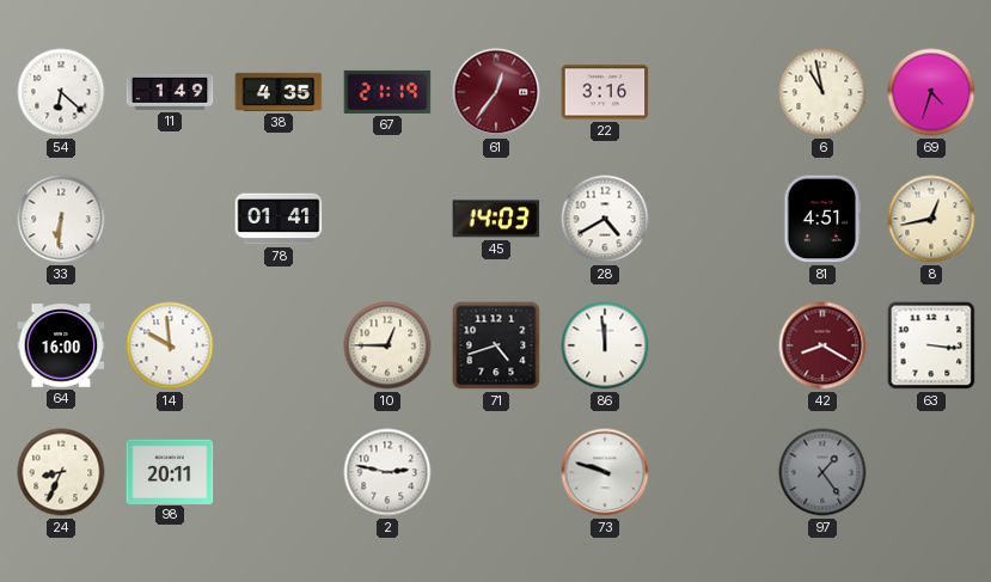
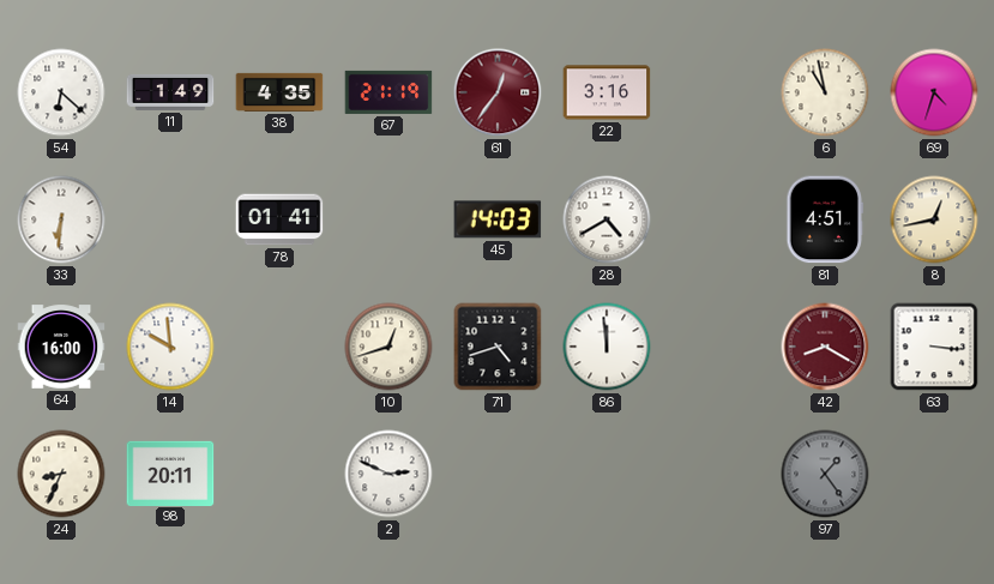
10: 12:45 -> 12:42
2: 2:47 -> 2:49
73: 9:48 -> none
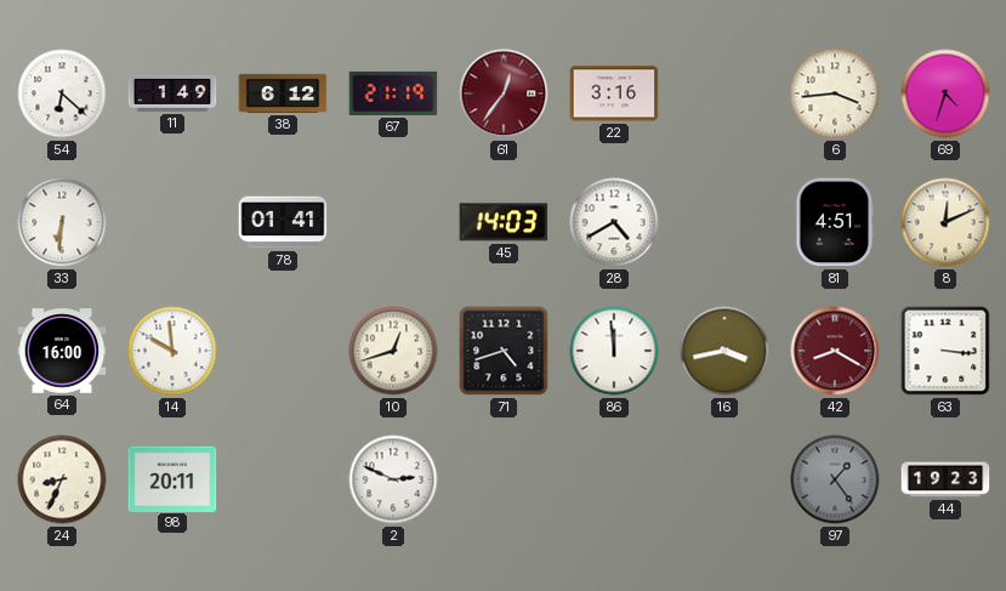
38: 4:35 -> 6:12
6: 10:58 -> 3:44
8: 12:43 -> 12:11
16: none -> 3:43
44: none -> 19:23
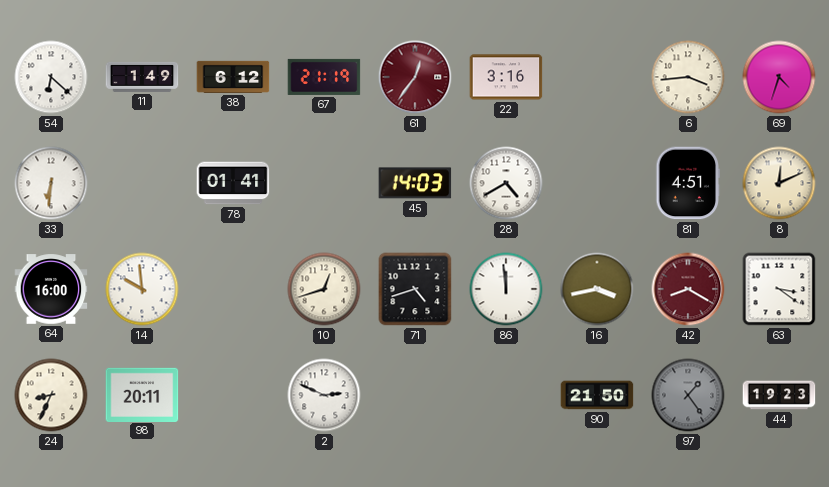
63: 3:16 -> 3:21
90: none -> 21:50
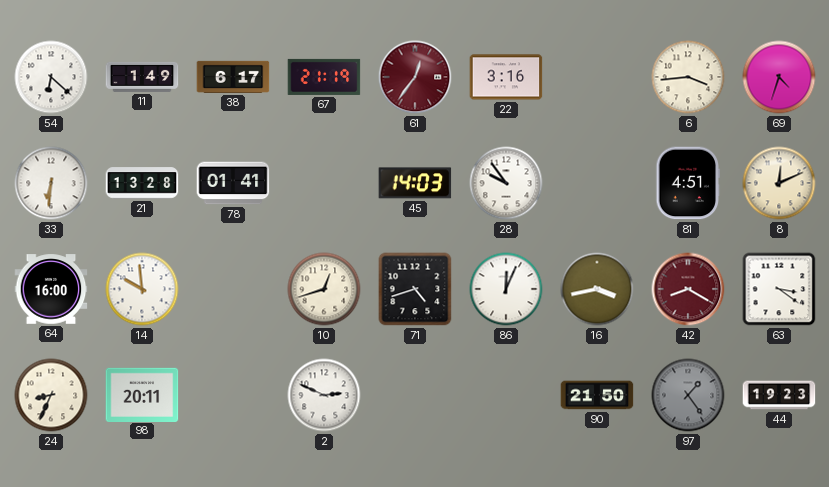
38: 6:12 -> 6:17
21: none -> 13:28
28: 4:40 -> 9:54
86: 11:59 -> 12:04
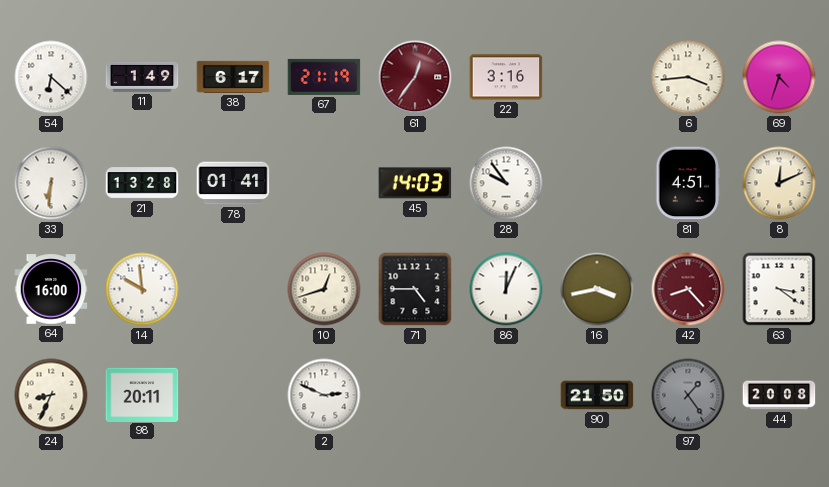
71: 4:42 -> 4:45
42: 8:20 -> 8:23
44: 19:23 -> 20:08
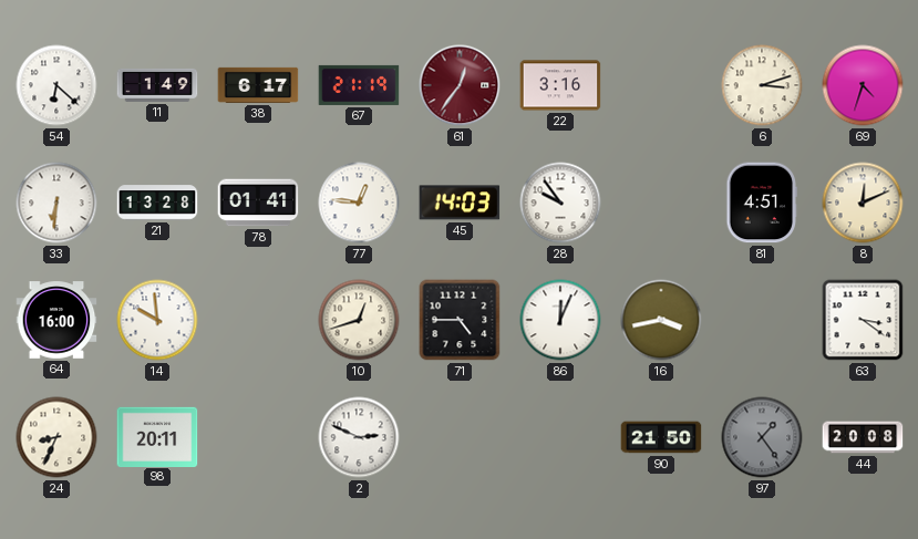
6: 3:44 -> 3:12
77: none -> 12:46
42: 8:23 -> none
